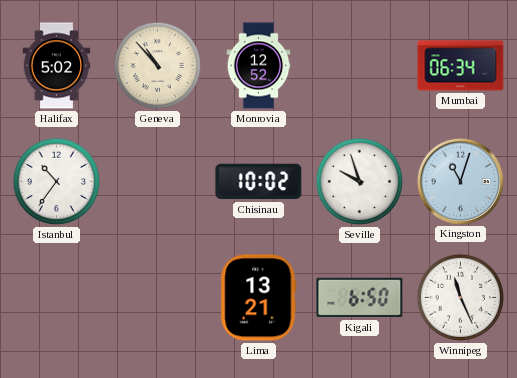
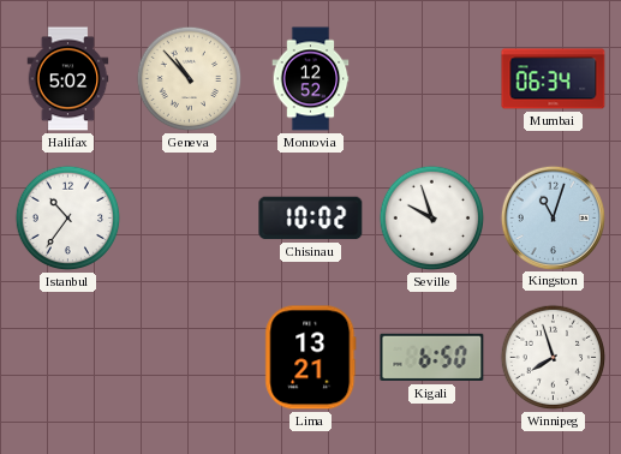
Winnipeg: 11:26 -> 7:57
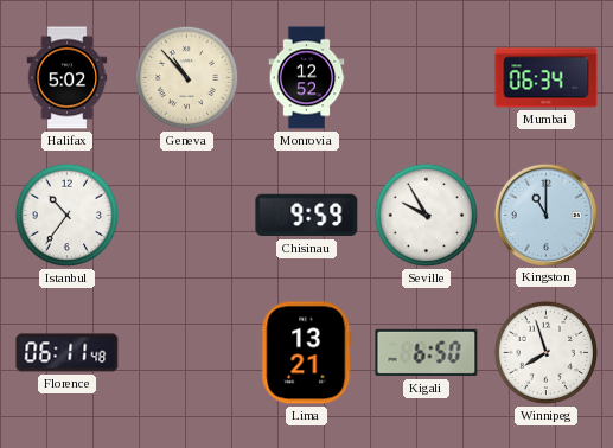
Chisinau: 10:02 -> 9:59
Seville: 9:57 -> 9:55
Kingston: 11:03 -> 11:00
Florence: none -> 06:11
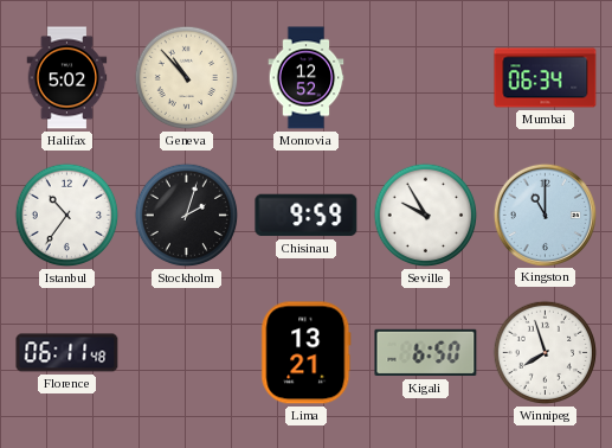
Stockholm: none -> 2:03
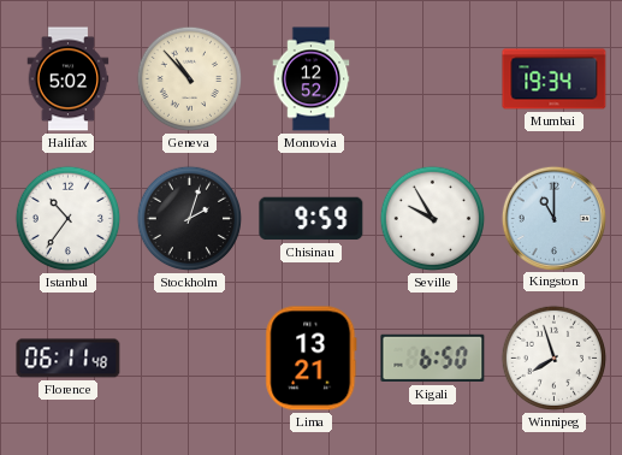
Mumbai: 06:34 -> 19:34
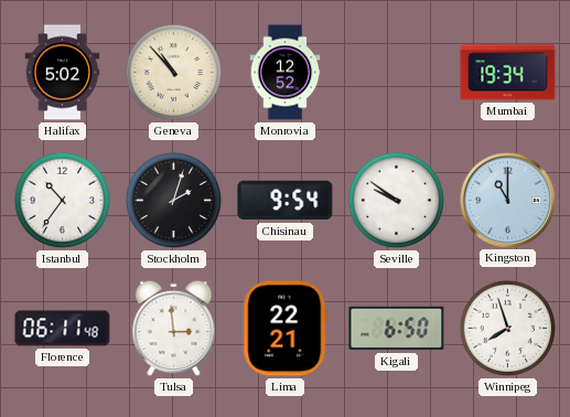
Chisinau: 9:59 -> 9:54
Seville: 9:55 -> 9:51
Tulsa: none -> 2:59
Lima: 13:21 -> 22:21
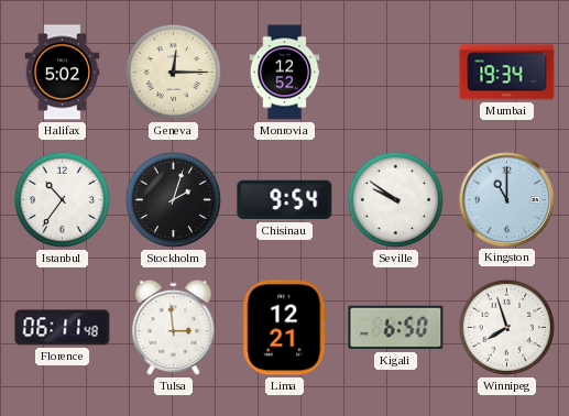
Geneva: 10:53 -> 12:15
Lima: 22:21 -> 12:21
